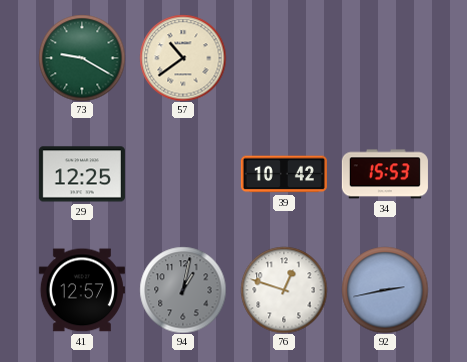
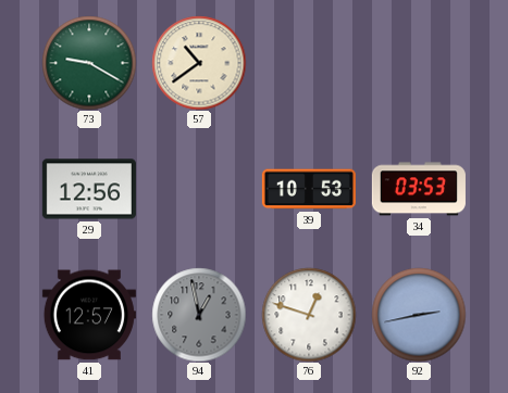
29: 12:25 -> 12:56
39: 10:42 -> 10:53
34: 15:53 -> 03:53
94: 1:02 -> 12:58
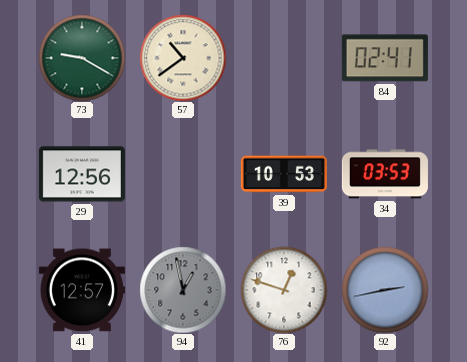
84: none -> 02:41
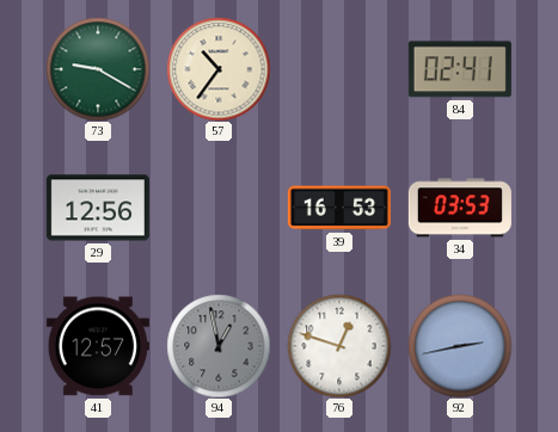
57: 10:39 -> 10:36
39: 10:53 -> 16:53
